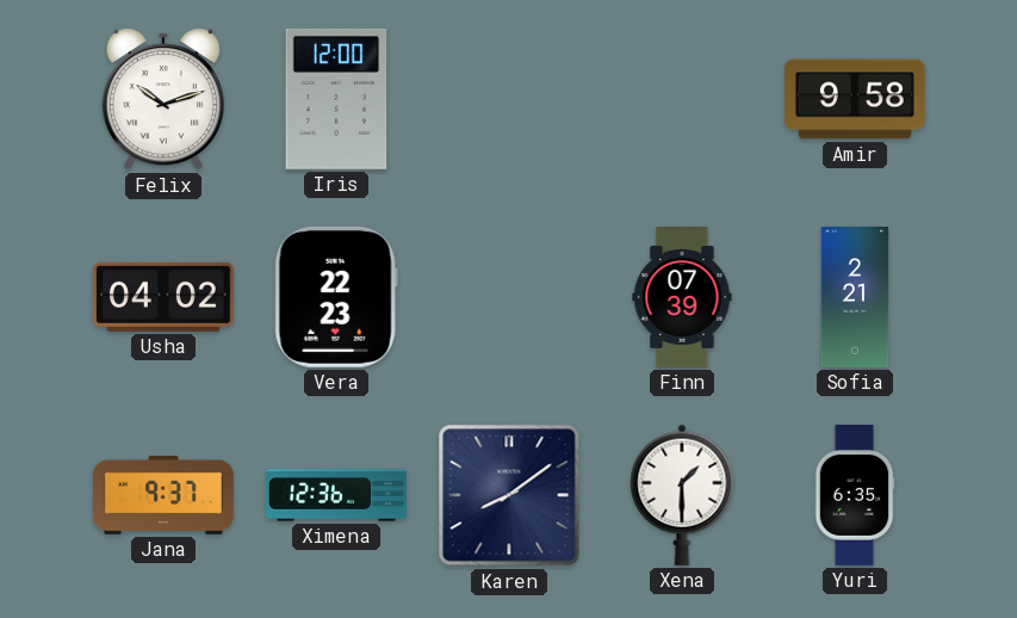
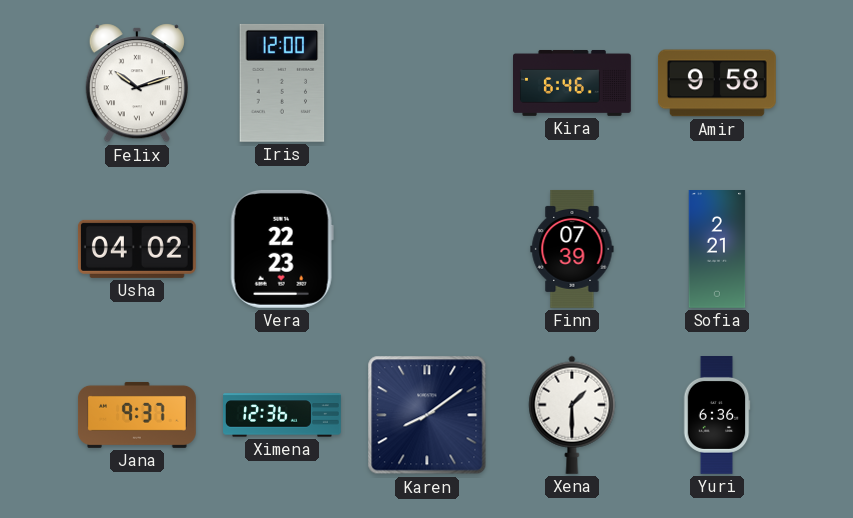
Kira: none -> 6:46
Yuri: 6:35 -> 6:36
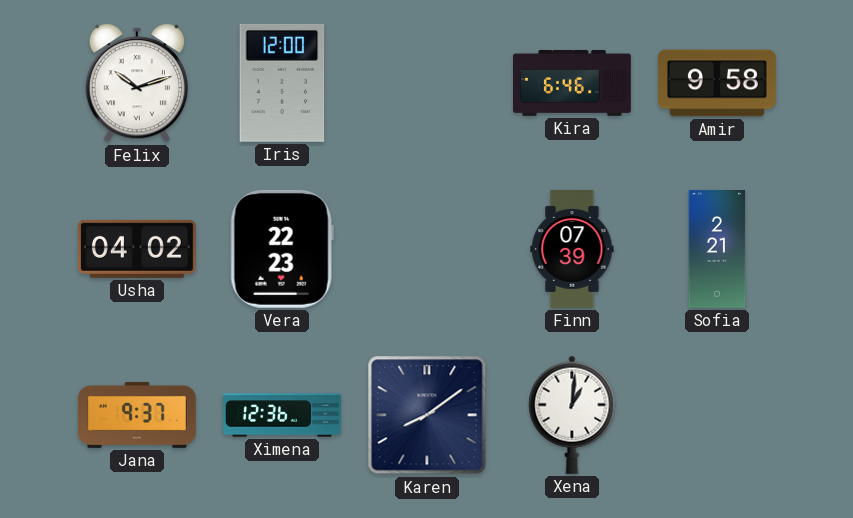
Xena: 1:30 -> 1:01
Yuri: 6:36 -> none
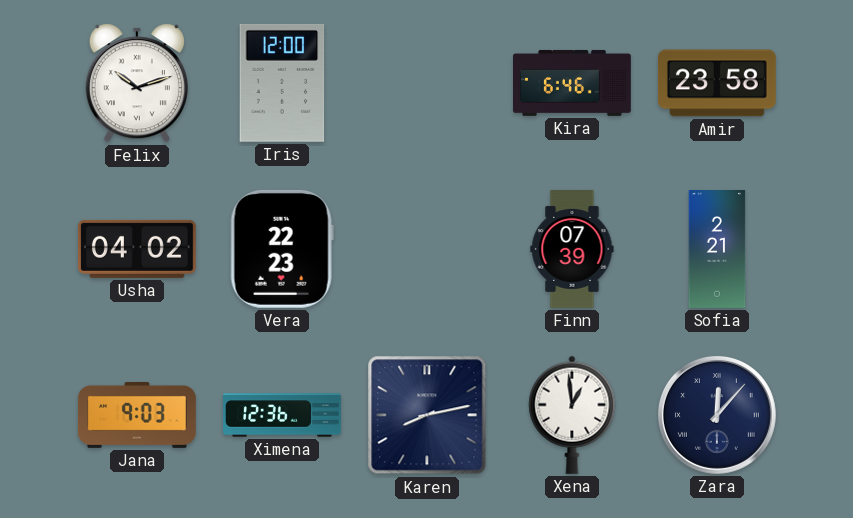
Amir: 9:58 -> 23:58
Jana: 9:37 -> 9:03
Karen: 8:09 -> 8:13
Xena: 1:01 -> 12:59
Zara: none -> 12:07
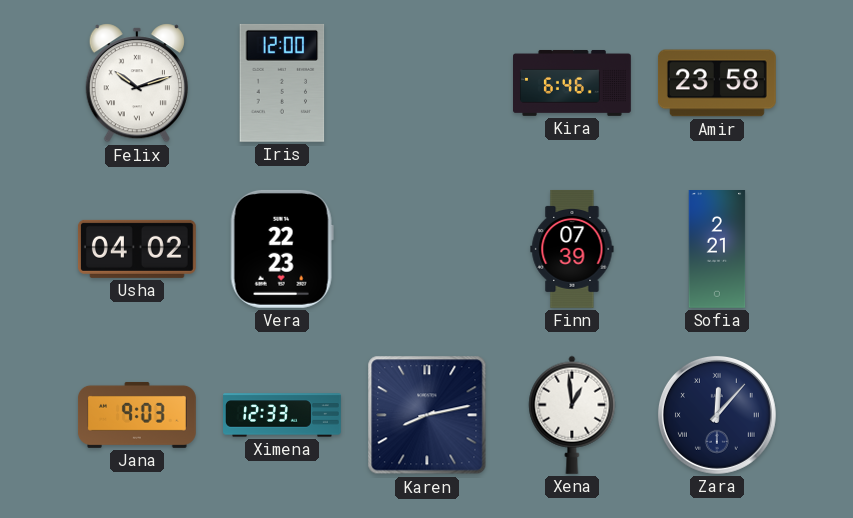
Ximena: 12:36 -> 12:33
